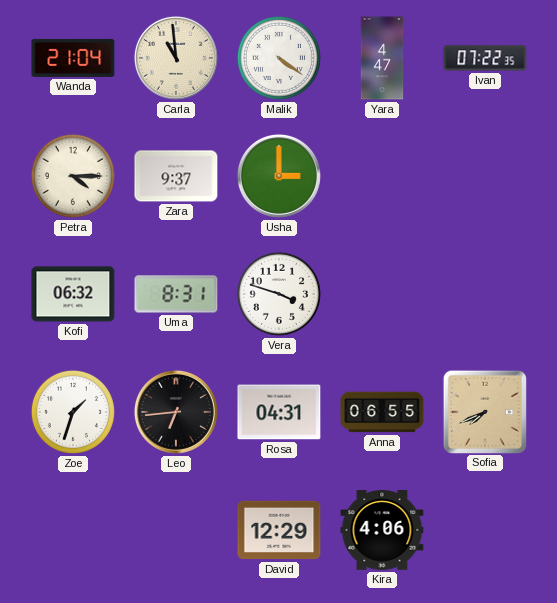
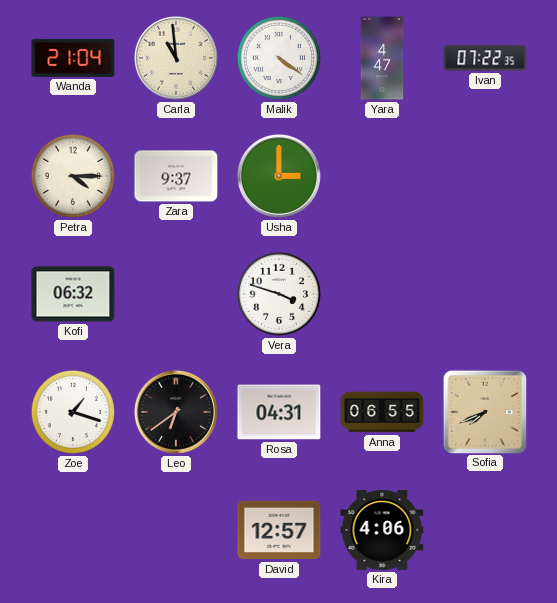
Uma: 8:31 -> none
Zoe: 1:33 -> 1:18
Leo: 6:44 -> 6:39
David: 12:29 -> 12:57
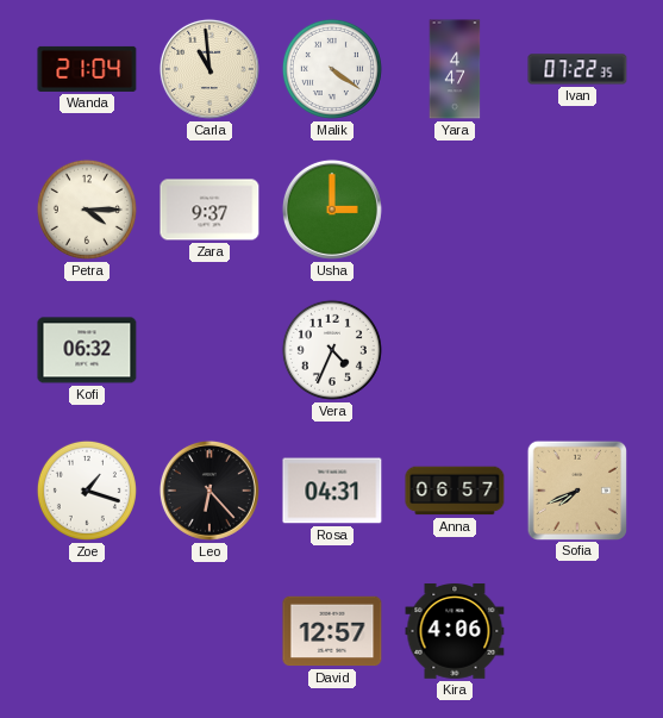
Vera: 3:48 -> 4:34
Leo: 6:39 -> 6:23
Anna: 06:55 -> 06:57
